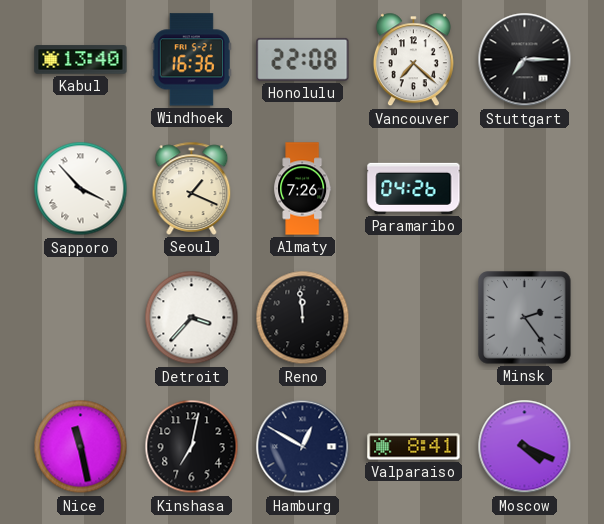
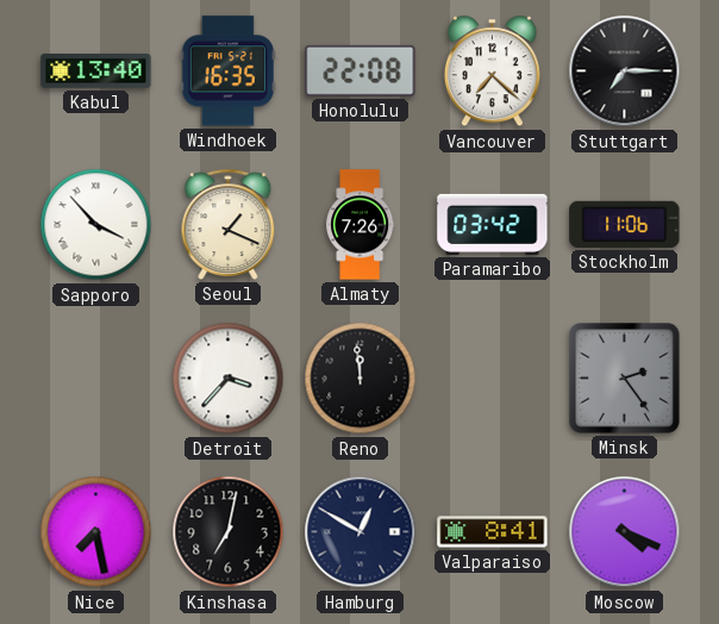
Windhoek: 16:36 -> 16:35
Paramaribo: 04:26 -> 03:42
Stockholm: none -> 11:06
Nice: 11:28 -> 7:28
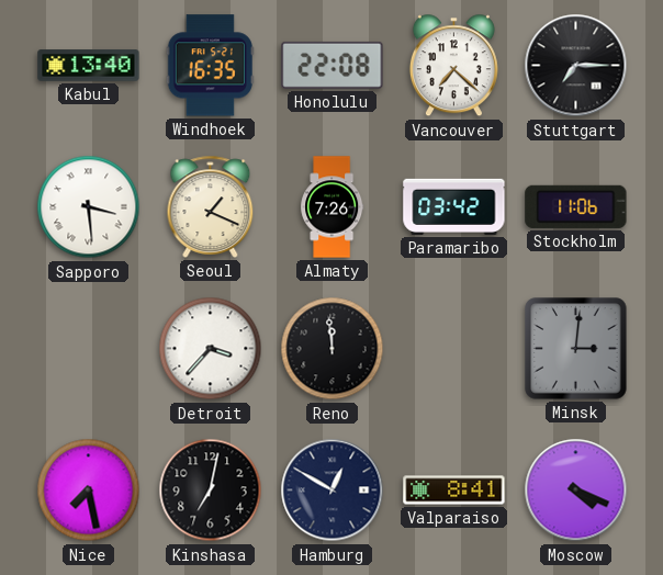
Sapporo: 3:53 -> 3:29
Minsk: 2:24 -> 3:01
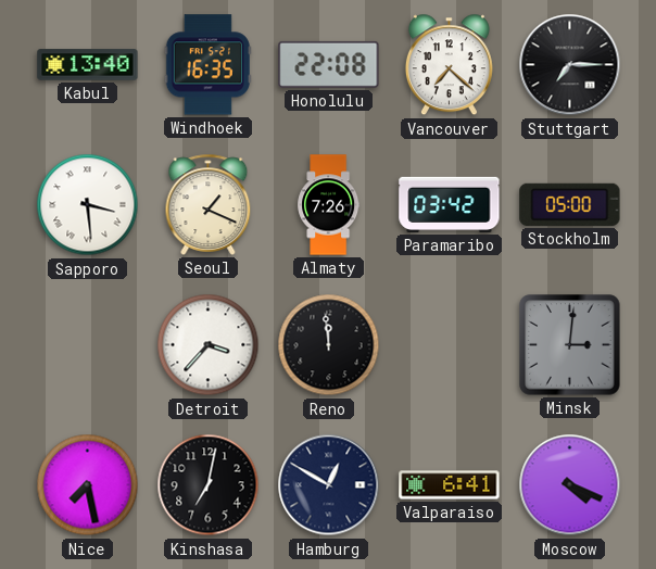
Stockholm: 11:06 -> 05:00
Valparaiso: 8:41 -> 6:41
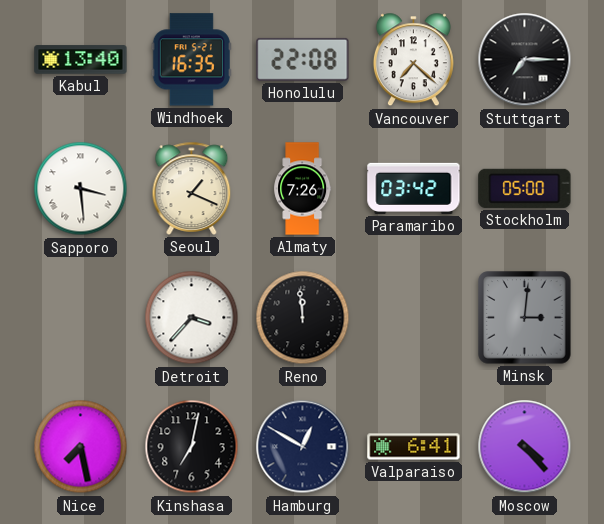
Moscow: 4:19 -> 4:23
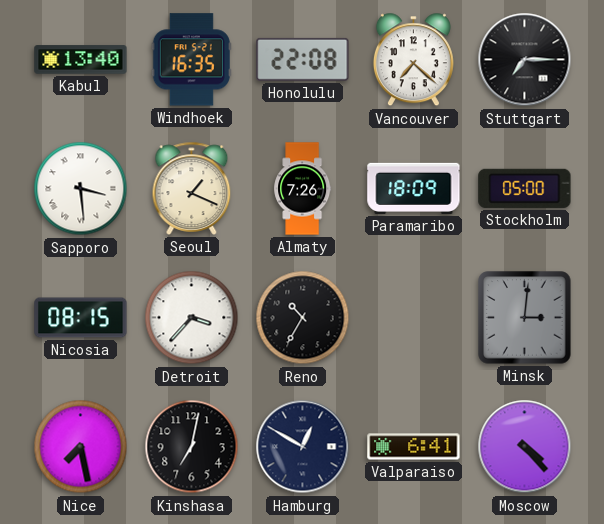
Paramaribo: 03:42 -> 18:09
Nicosia: none -> 08:15
Reno: 11:59 -> 10:35
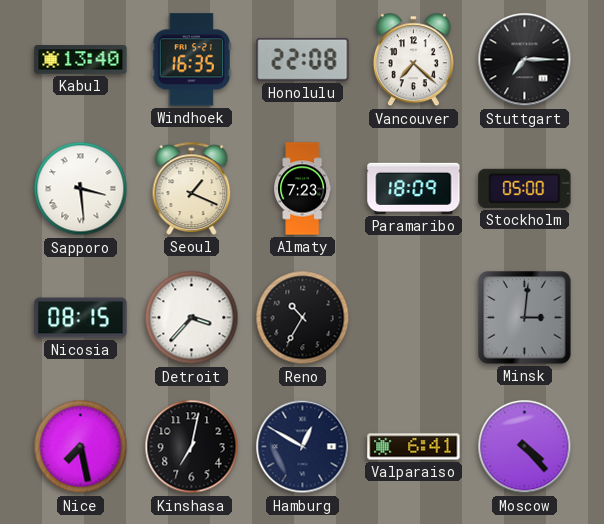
Almaty: 7:26 -> 7:23
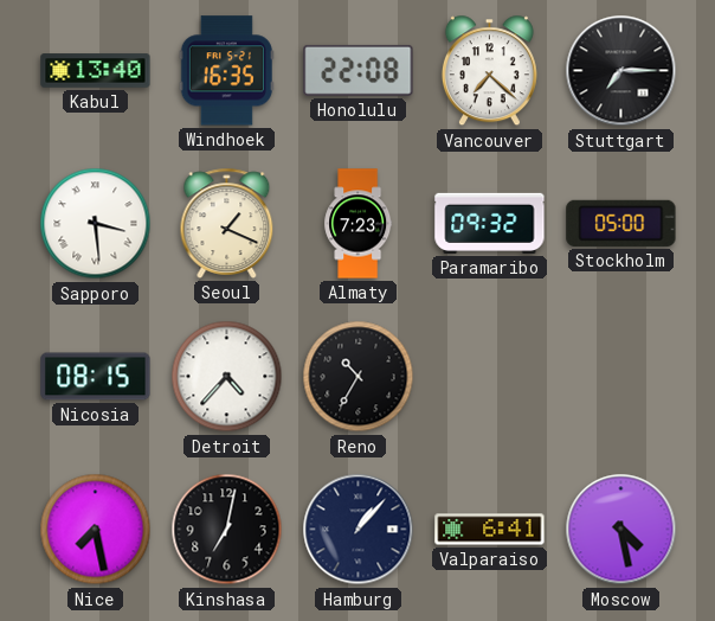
Paramaribo: 18:09 -> 09:32
Detroit: 3:37 -> 4:37
Minsk: 3:01 -> none
Hamburg: 12:50 -> 1:07
Moscow: 4:23 -> 4:28
